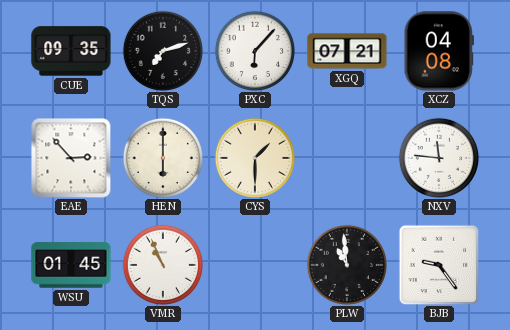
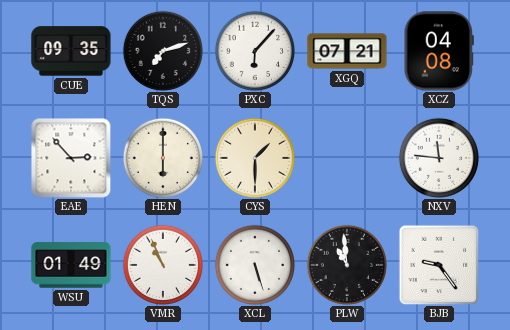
WSU: 01:45 -> 01:49
XCL: none -> 5:27
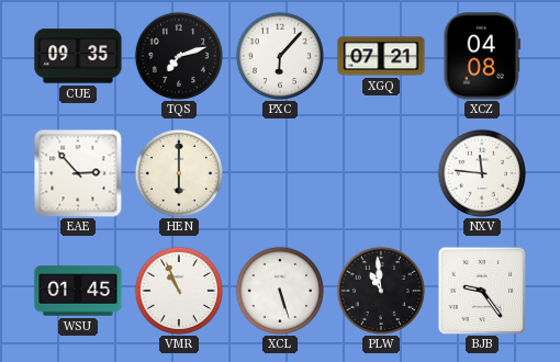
CYS: 1:30 -> none
WSU: 01:49 -> 01:45
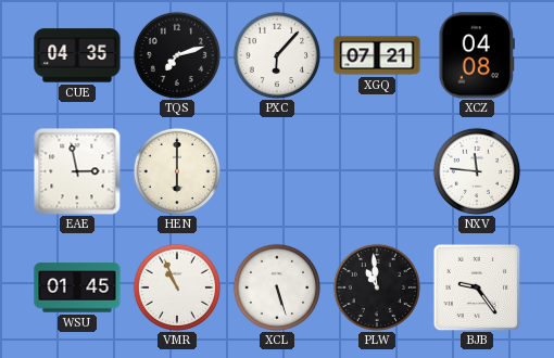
CUE: 09:35 -> 04:35
EAE: 2:53 -> 2:58
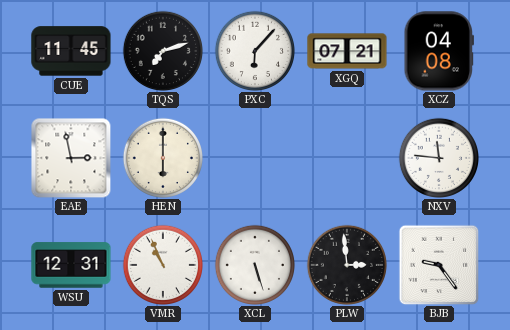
CUE: 04:35 -> 11:45
WSU: 01:45 -> 12:31
PLW: 10:59 -> 2:59
